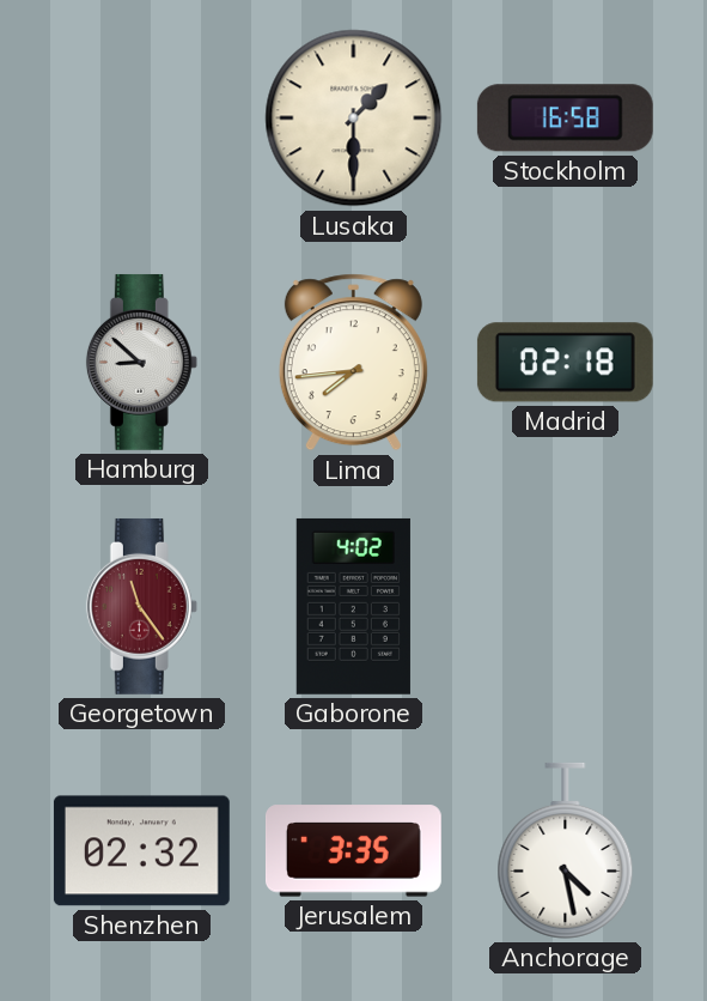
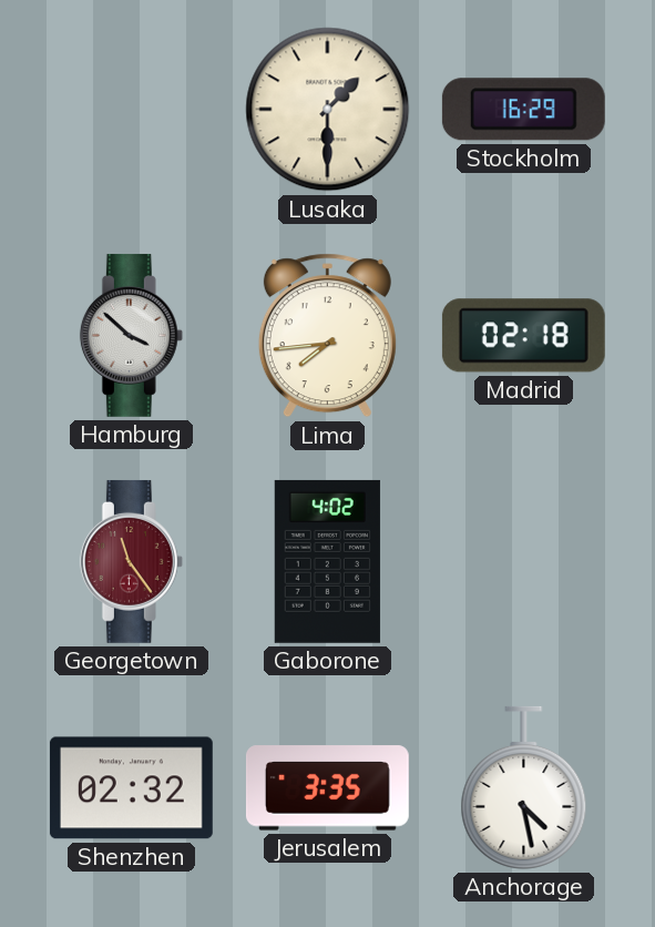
Stockholm: 16:58 -> 16:29
Hamburg: 8:52 -> 3:52
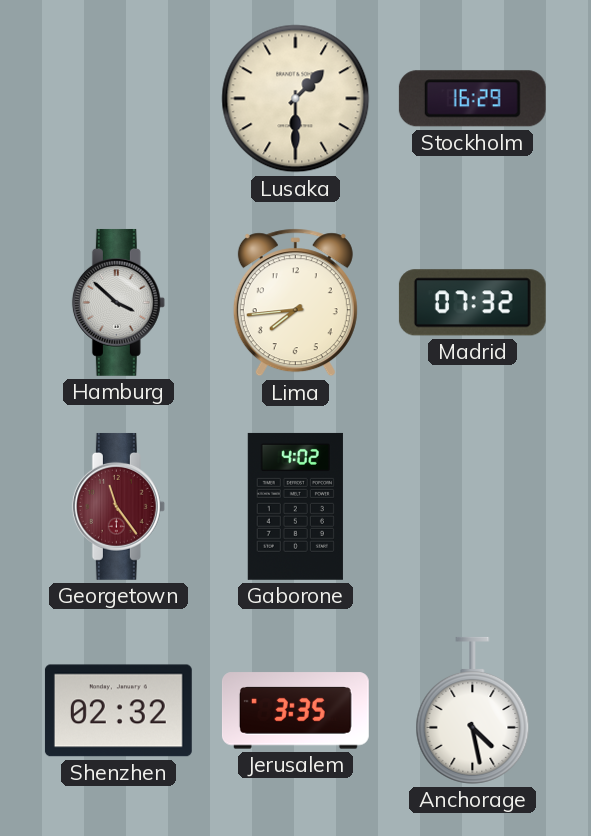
Madrid: 02:18 -> 07:32
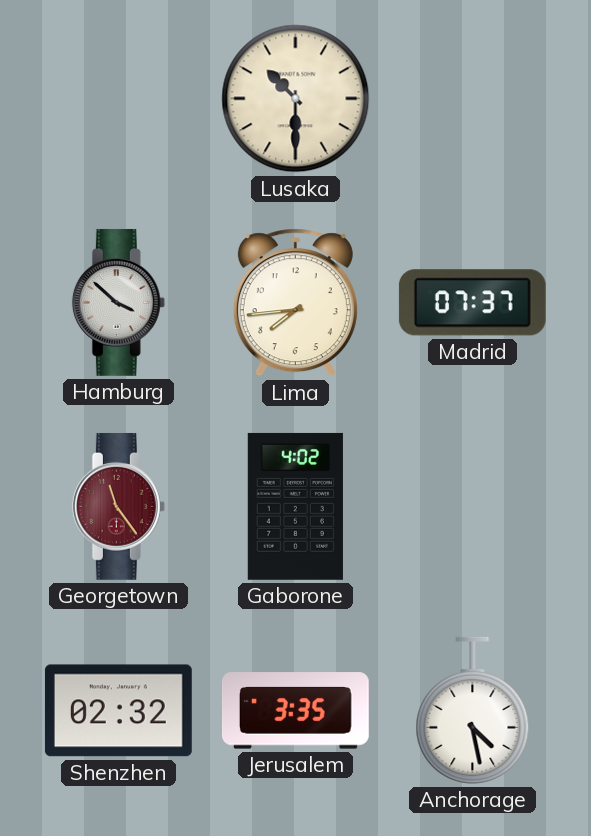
Lusaka: 1:30 -> 10:30
Stockholm: 16:29 -> none
Madrid: 07:32 -> 07:37
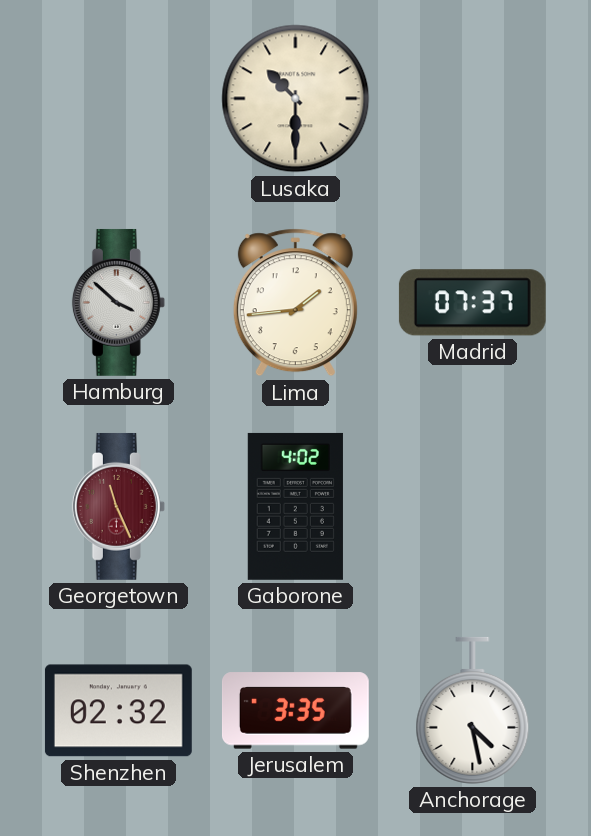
Lima: 7:44 -> 1:44
Georgetown: 11:24 -> 11:26
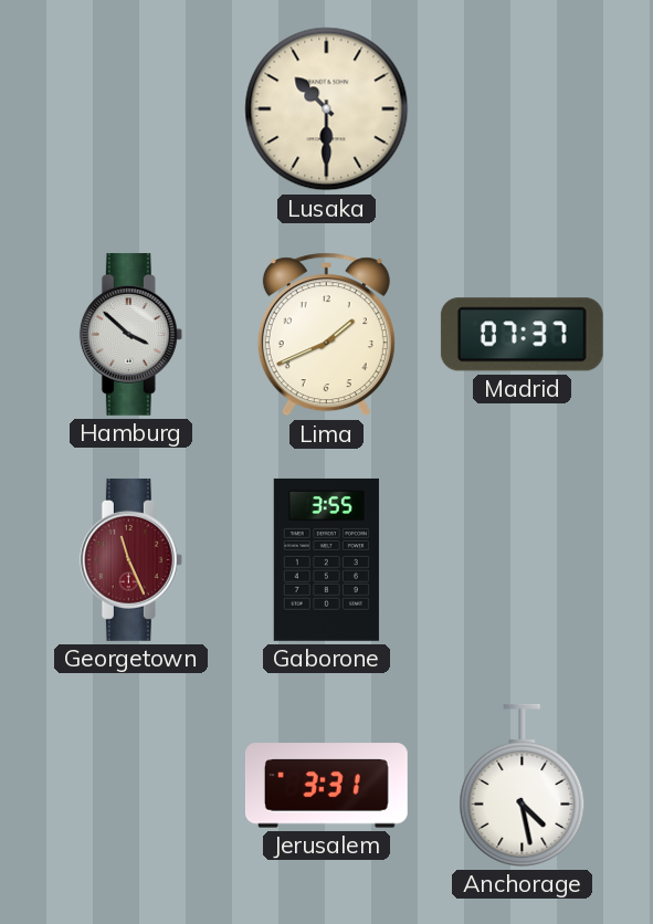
Lima: 1:44 -> 1:41
Gaborone: 4:02 -> 3:55
Shenzhen: 02:32 -> none
Jerusalem: 3:35 -> 3:31
